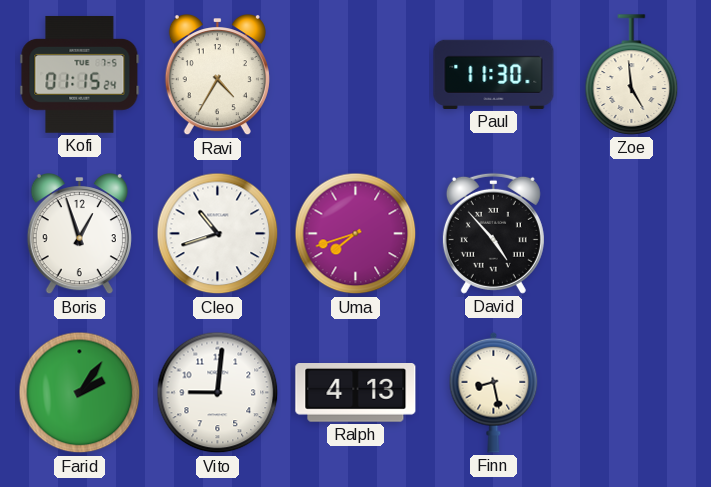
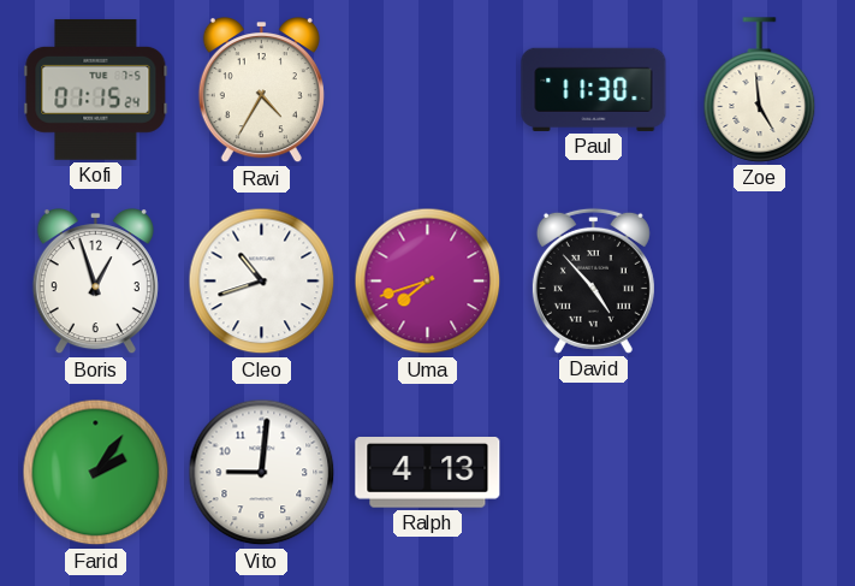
Finn: 8:28 -> none
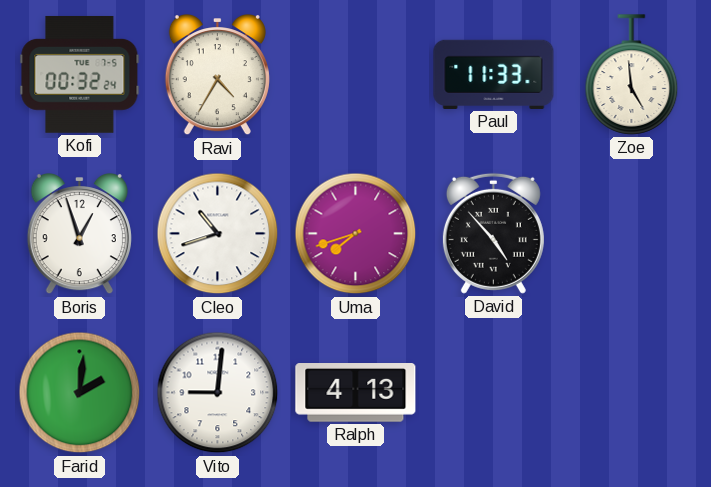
Kofi: 01:15 -> 00:32
Paul: 11:30 -> 11:33
Farid: 2:06 -> 2:01
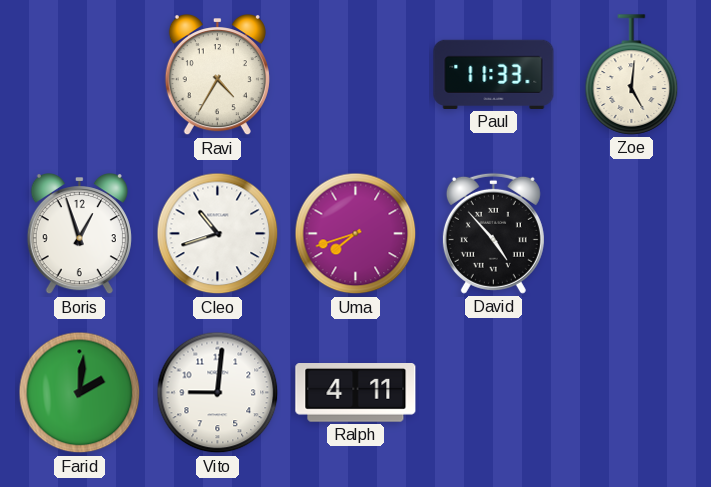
Kofi: 00:32 -> none
Zoe: 4:59 -> 5:01
Ralph: 4:13 -> 4:11
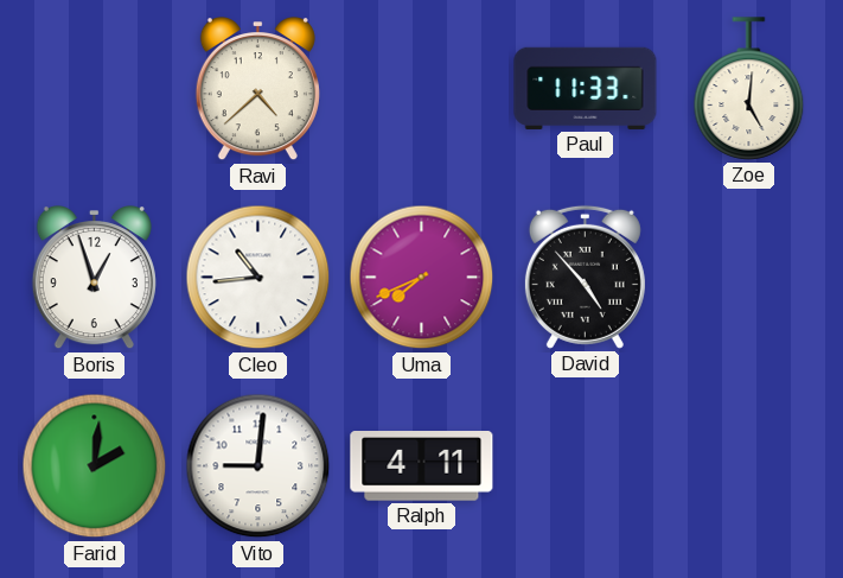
Ravi: 4:35 -> 4:38
Cleo: 10:42 -> 10:44
Uma: 7:42 -> 7:41
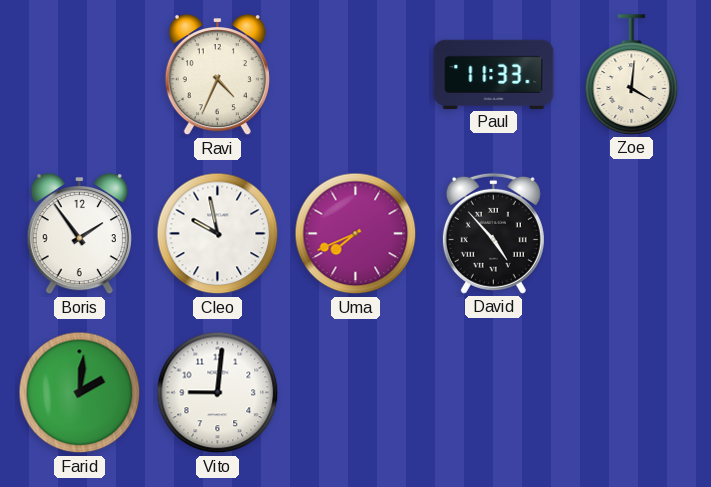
Ravi: 4:38 -> 4:34
Zoe: 5:01 -> 4:01
Boris: 12:57 -> 1:54
Cleo: 10:44 -> 9:58
Ralph: 4:11 -> none
